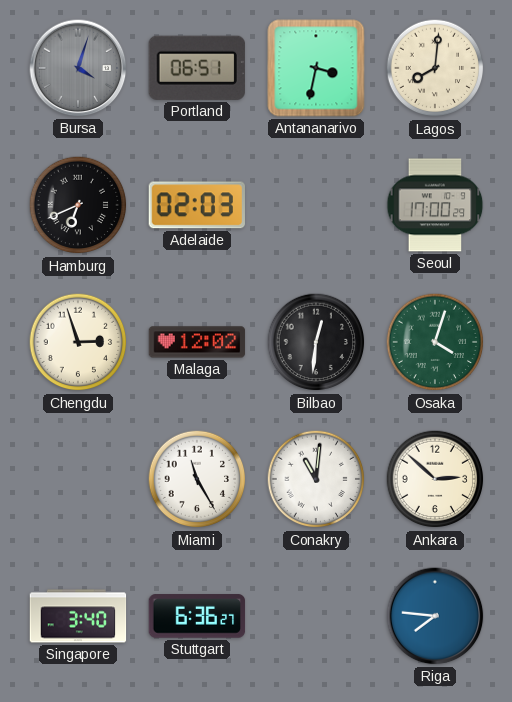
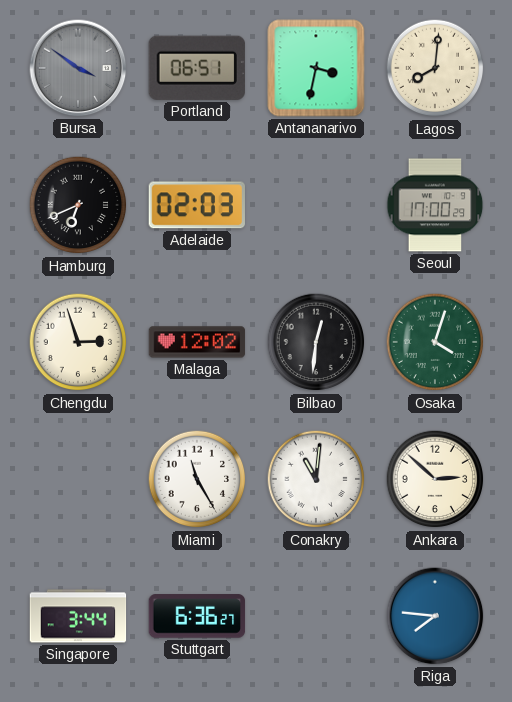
Bursa: 4:03 -> 3:51
Singapore: 3:40 -> 3:44
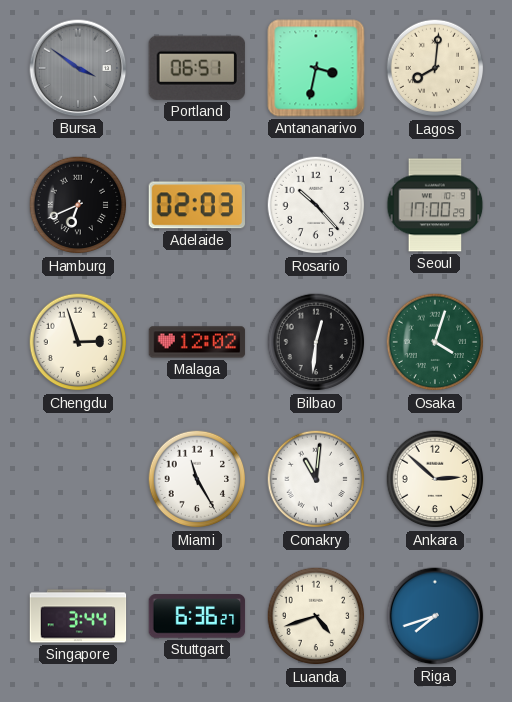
Rosario: none -> 10:23
Luanda: none -> 4:42
Riga: 7:46 -> 7:42
